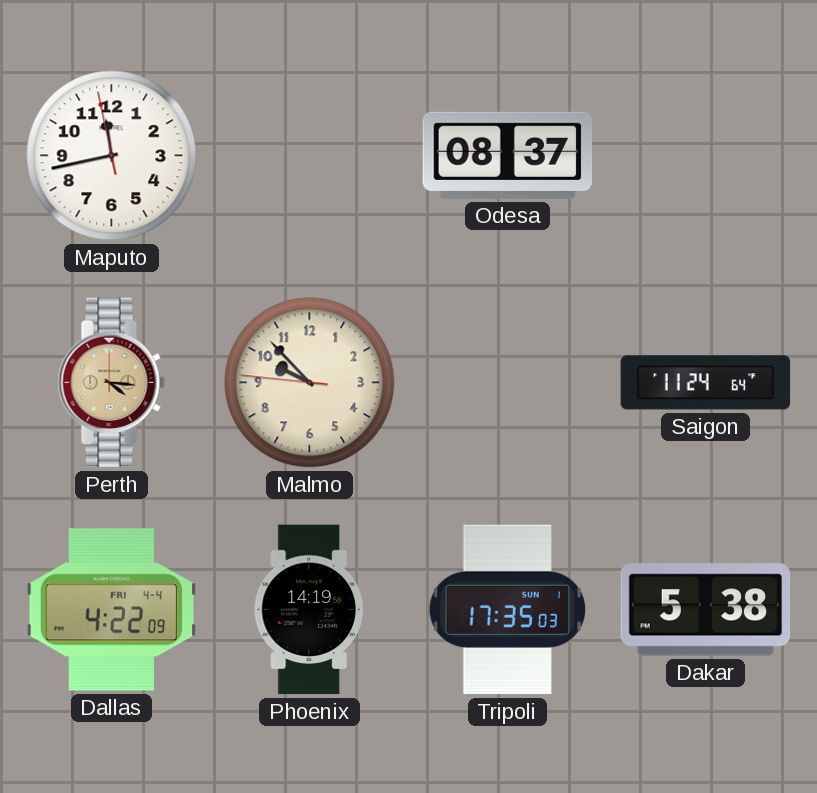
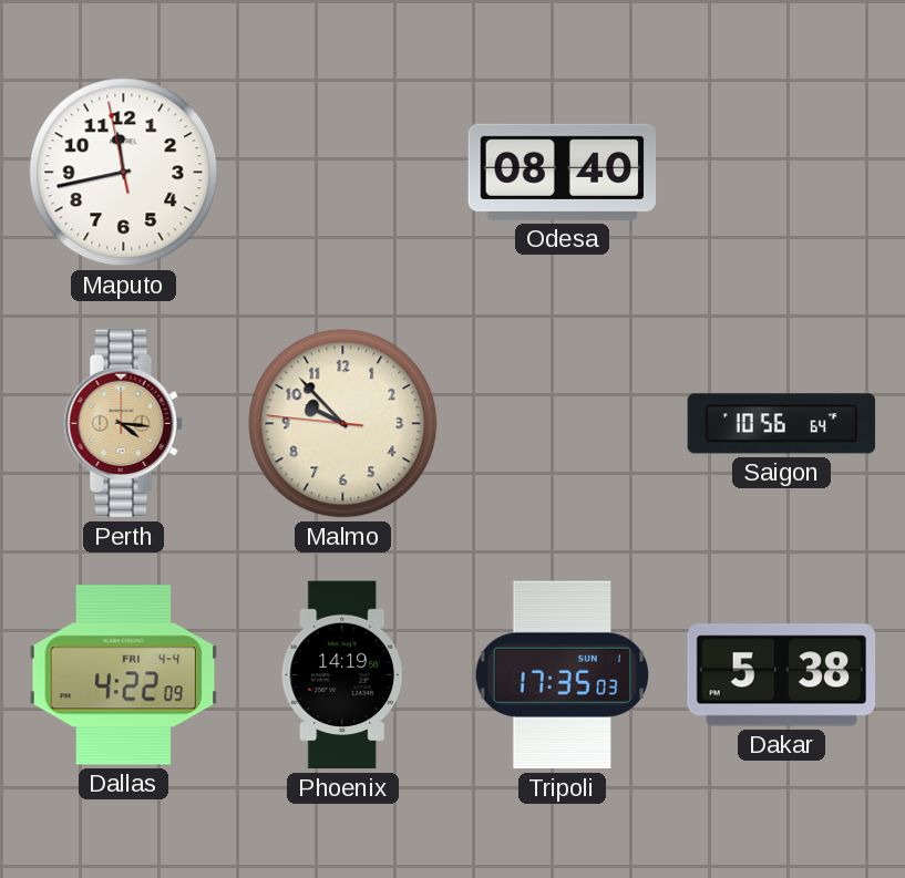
Odesa: 08:37 -> 08:40
Saigon: 11:24 -> 10:56
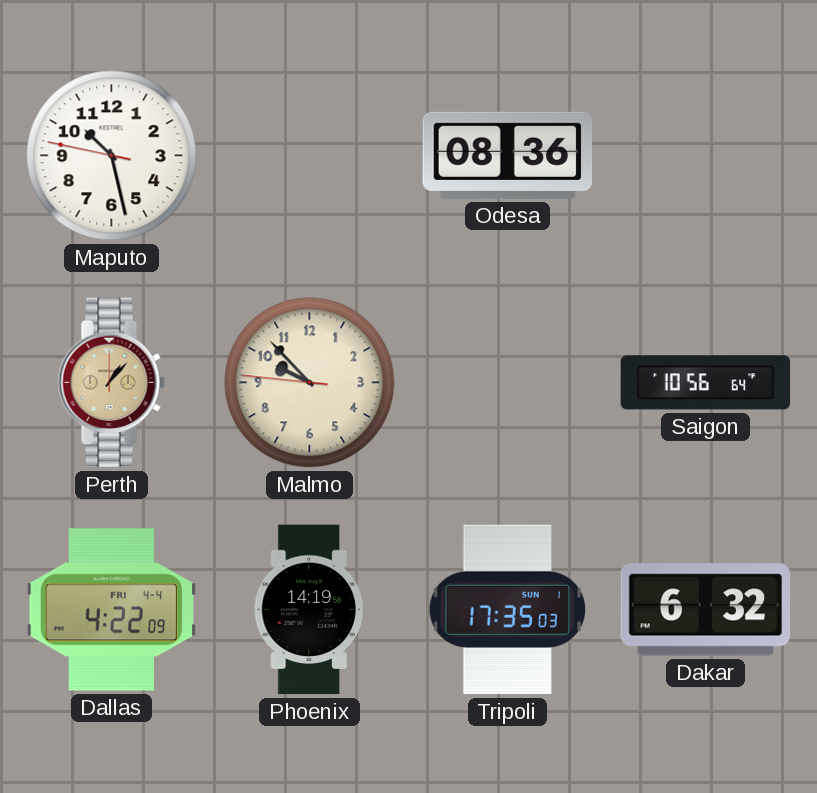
Maputo: 11:42 -> 10:27
Odesa: 08:40 -> 08:36
Perth: 4:16 -> 1:07
Dakar: 5:38 -> 6:32
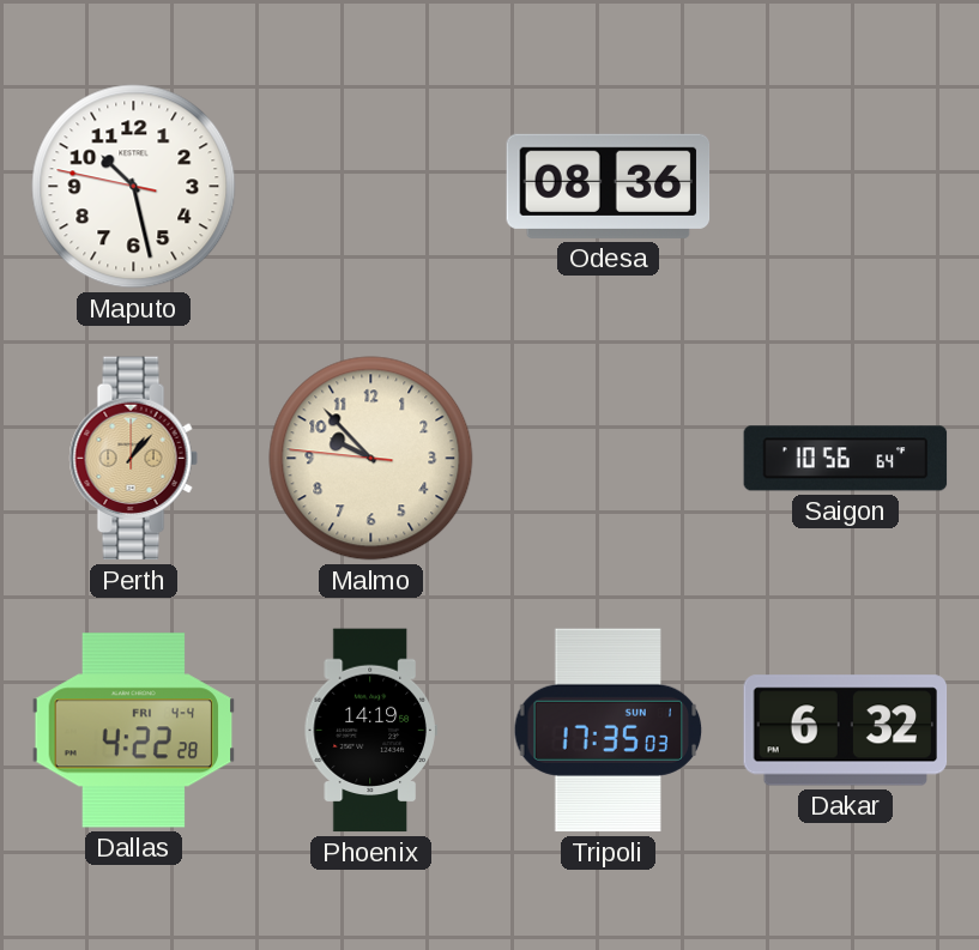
Dallas: 4:22:09 -> 4:22:28
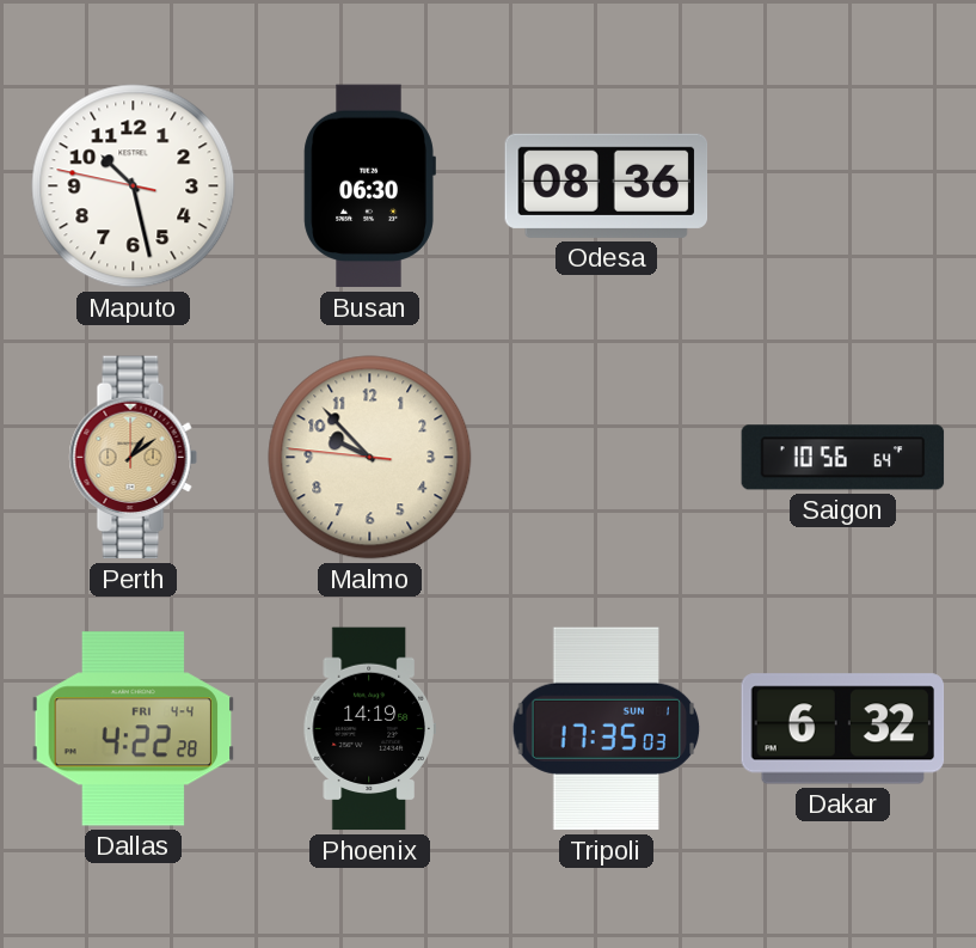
Busan: none -> 06:30
Perth: 1:07 -> 1:09
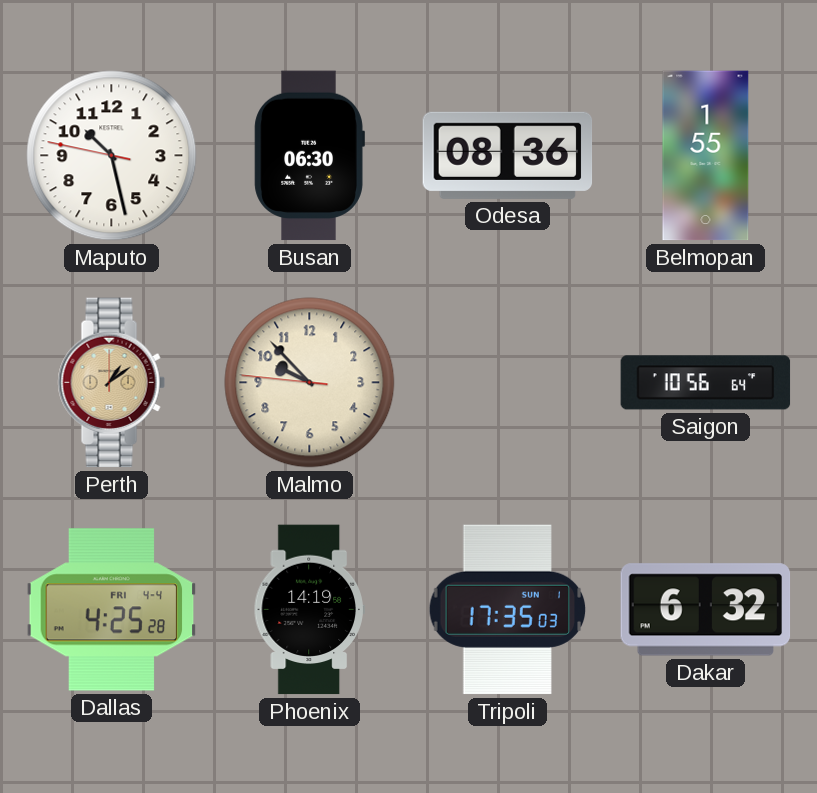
Belmopan: none -> 1:55
Dallas: 4:22 -> 4:25
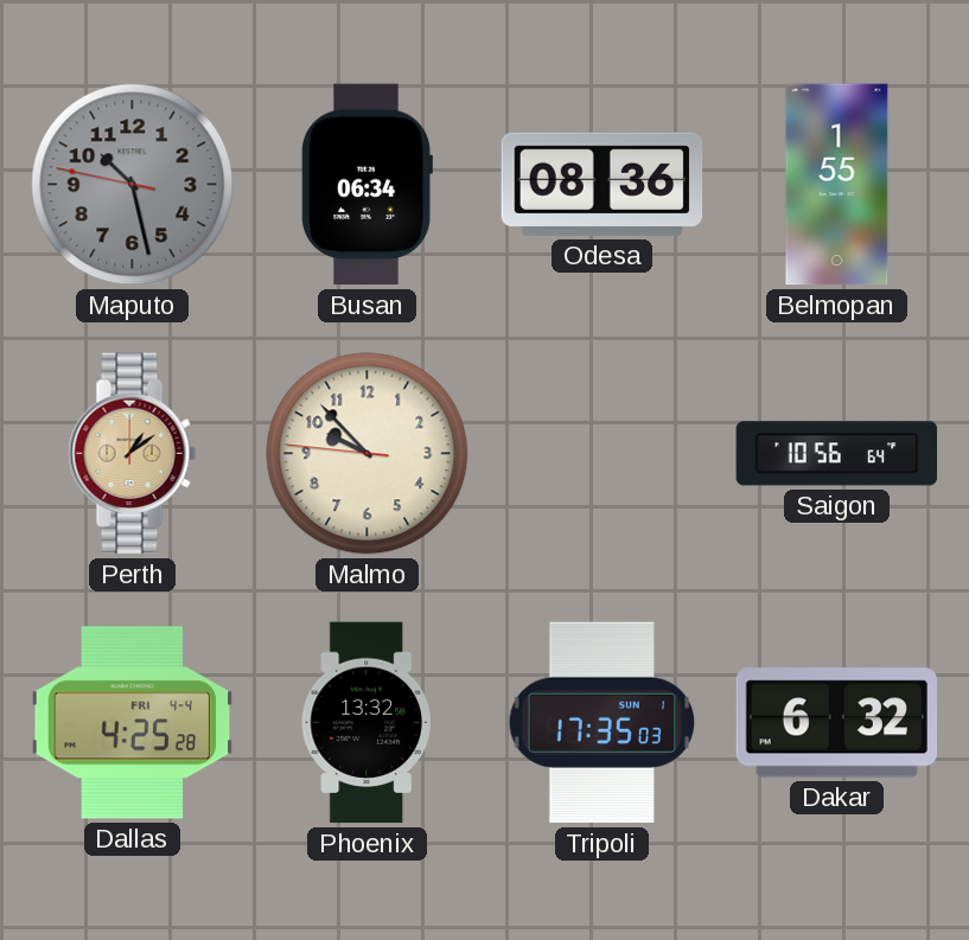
Maputo dial: white -> grey
Busan: 06:30 -> 06:34
Phoenix: 14:19 -> 13:32
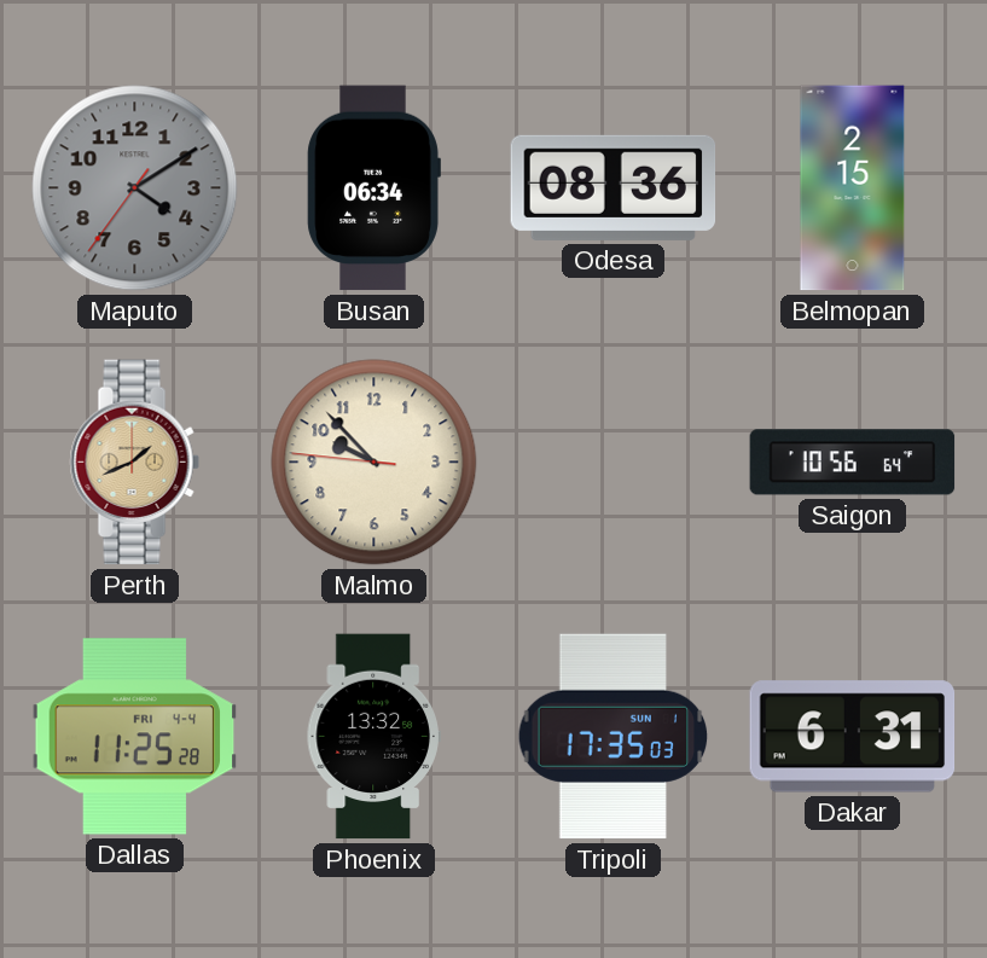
Maputo: 10:27 -> 4:09
Belmopan: 1:55 -> 2:15
Perth: 1:09 -> 1:41
Dallas: 4:25 -> 11:25
Dakar: 6:32 -> 6:31
